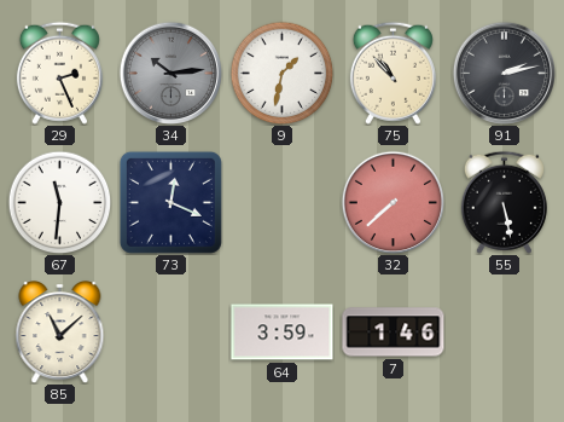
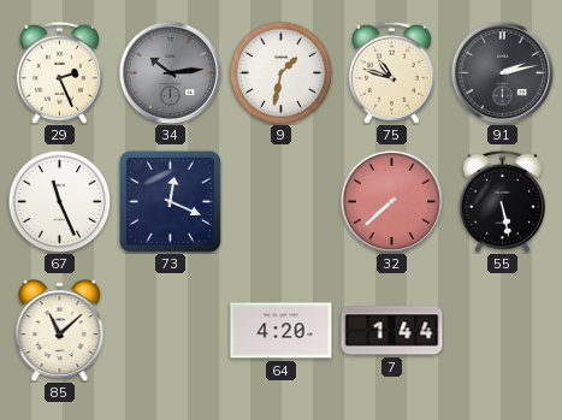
75: 10:53 -> 10:48
67: 11:31 -> 11:26
64: 3:59 -> 4:20
7: 1:46 -> 1:44
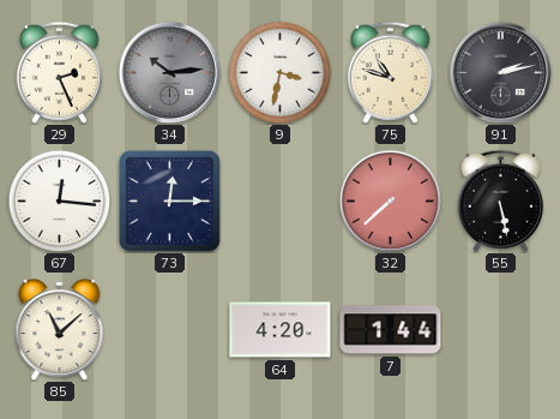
9: 1:32 -> 3:32
67: 11:26 -> 12:16
73: 12:19 -> 12:15
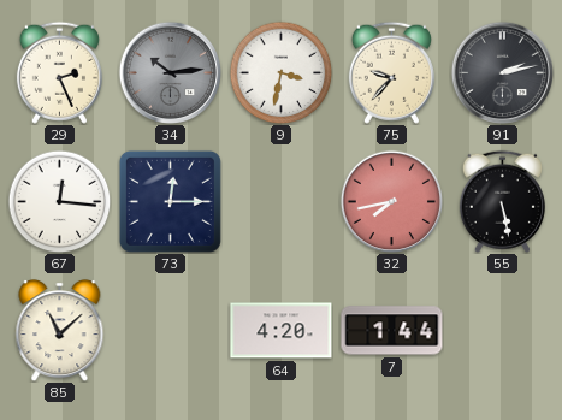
75: 10:48 -> 9:37
32: 7:38 -> 7:43
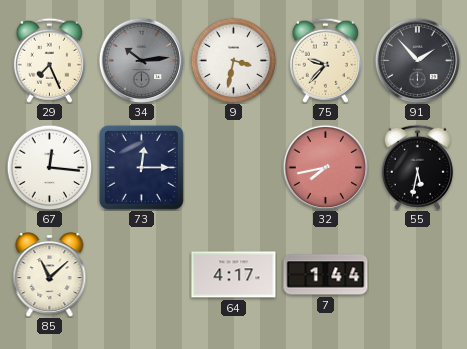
29: 2:26 -> 7:26
91: 2:13 -> 1:53
55: 5:28 -> 5:32
64: 4:20 -> 4:17
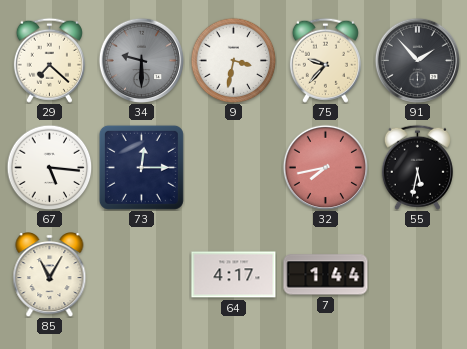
29: 7:26 -> 7:22
34: 10:14 -> 9:30
67: 12:16 -> 5:16
85: 11:08 -> 11:05
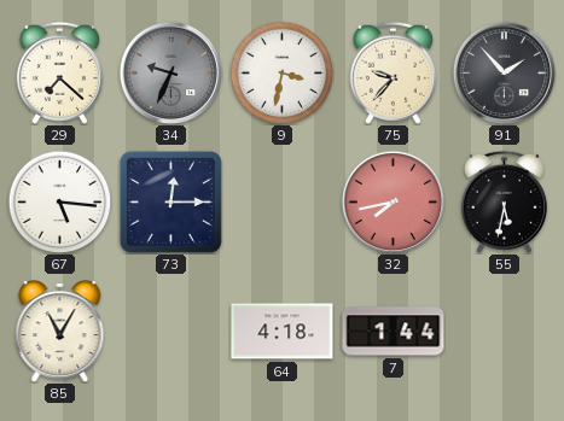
34: 9:30 -> 9:34
64: 4:17 -> 4:18
